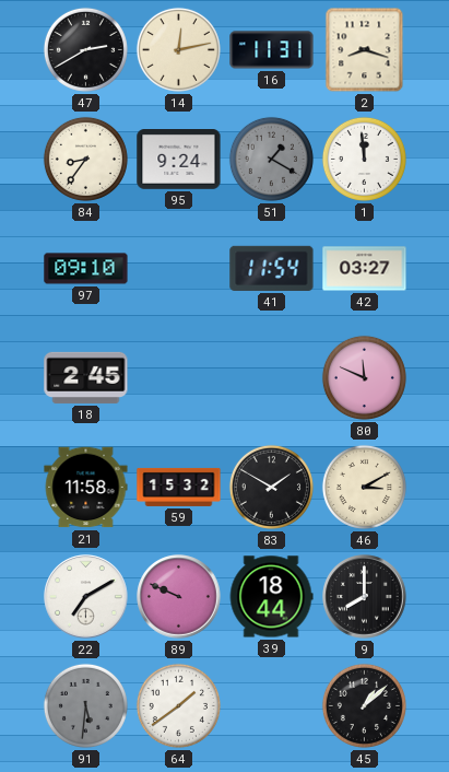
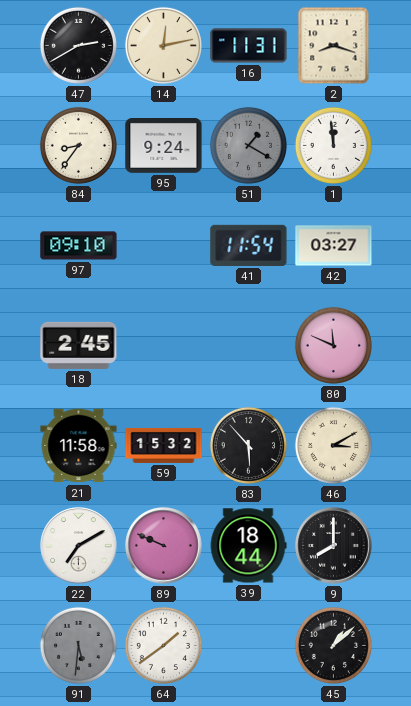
83: 1:50 -> 5:53
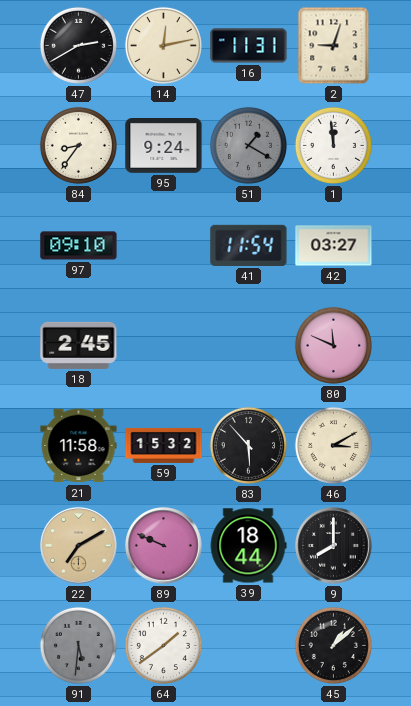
2: 8:18 -> 9:03
22 dial: white -> champagne
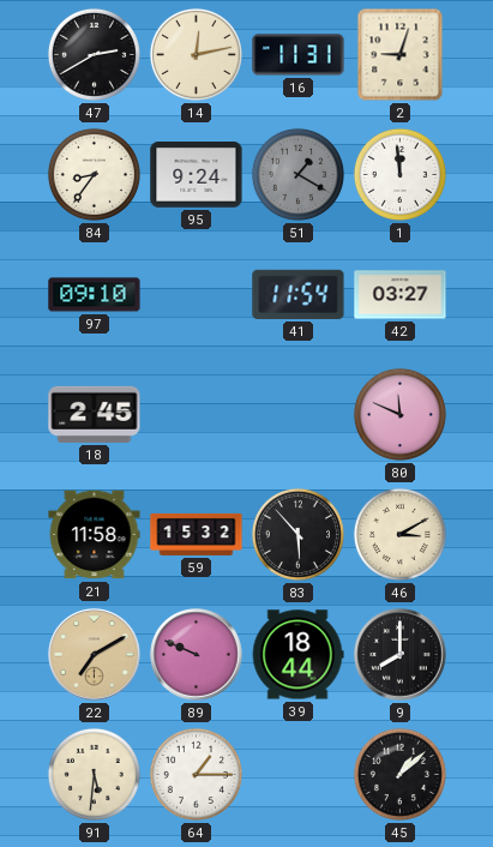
91 dial: grey -> cream
64: 1:39 -> 1:15
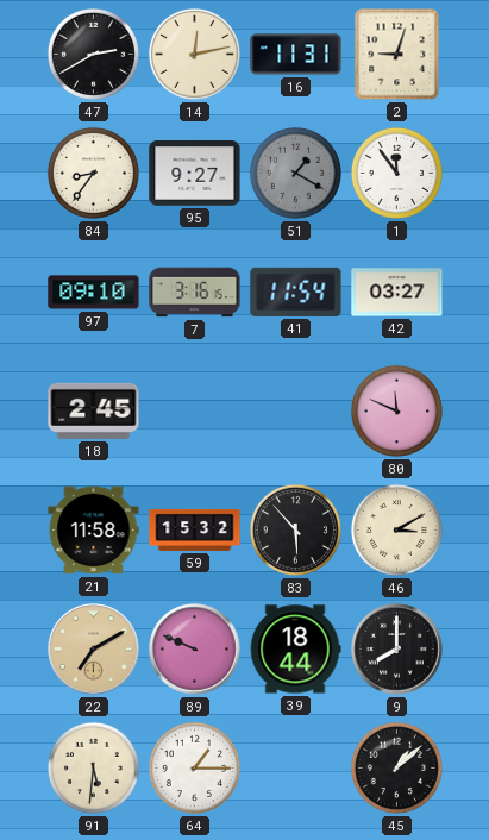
95: 9:24 -> 9:27
1: 11:59 -> 11:54
7: none -> 3:16
